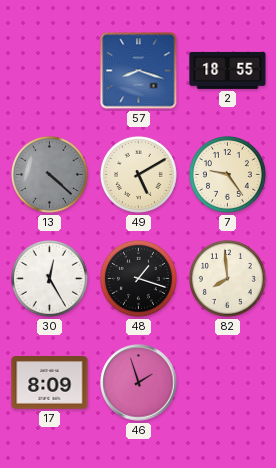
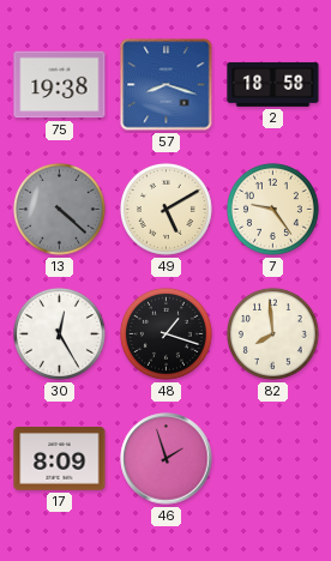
75: none -> 19:38
2: 18:55 -> 18:58
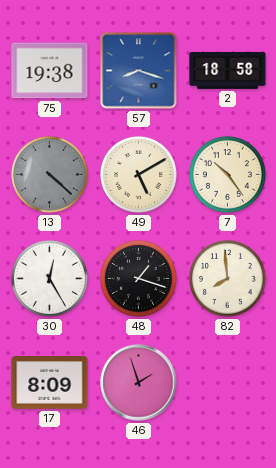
7: 9:24 -> 10:24
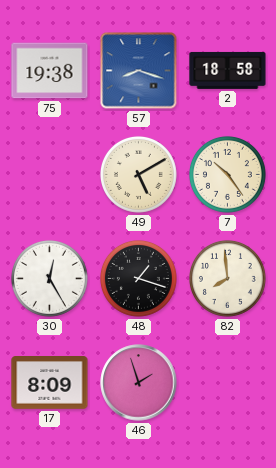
13: 4:22 -> none
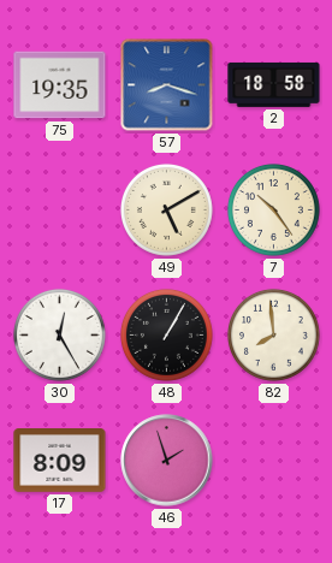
75: 19:38 -> 19:35
48: 1:18 -> 1:05
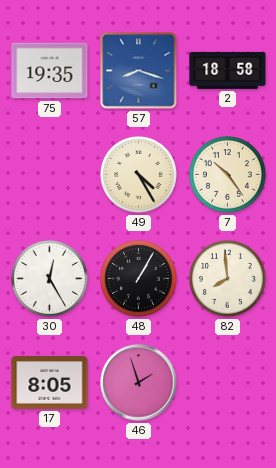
49: 5:10 -> 4:25
17: 8:09 -> 8:05
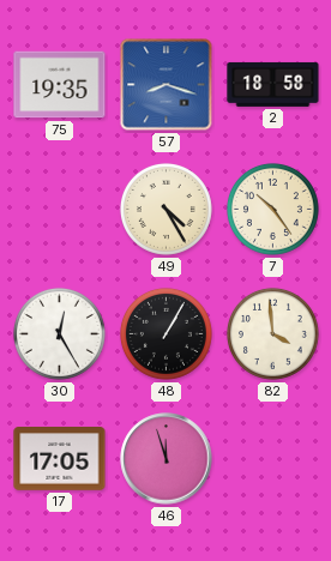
82: 7:59 -> 3:59
17: 8:05 -> 17:05
46: 1:57 -> 11:57
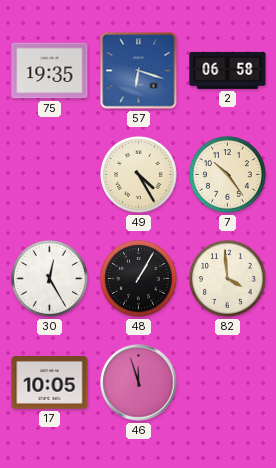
57: 8:18 -> 6:18
2: 18:58 -> 06:58
17: 17:05 -> 10:05
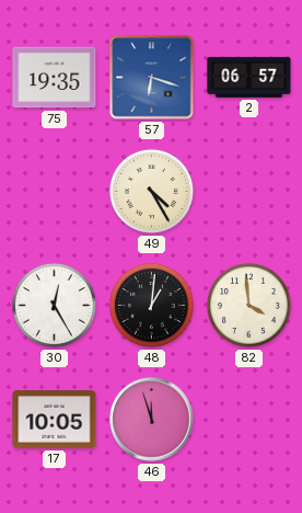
2: 06:58 -> 06:57
7: 10:24 -> none
48: 1:05 -> 1:01
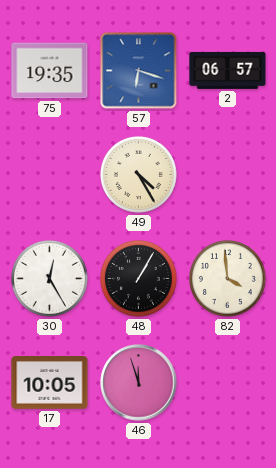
48: 1:01 -> 1:05
